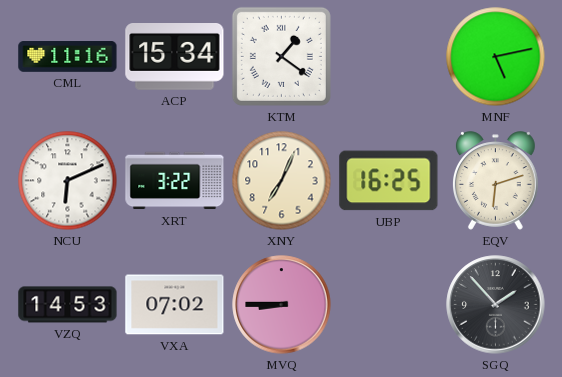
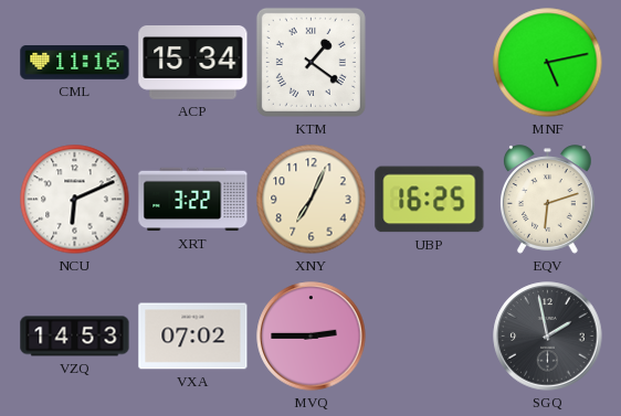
MVQ: 8:45 -> 2:45
SGQ: 1:53 -> 1:58
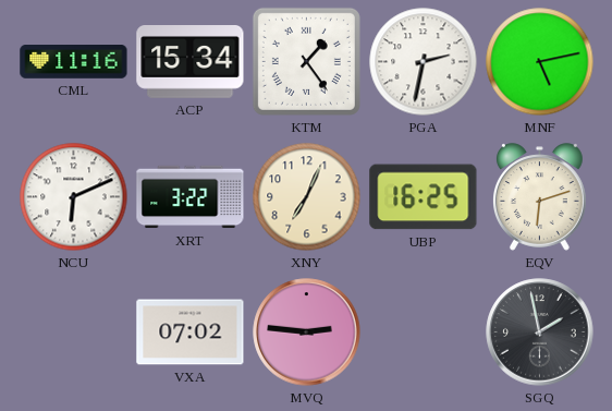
KTM: 1:21 -> 1:24
PGA: none -> 2:32
VZQ: 14:53 -> none
MVQ: 2:45 -> 2:46
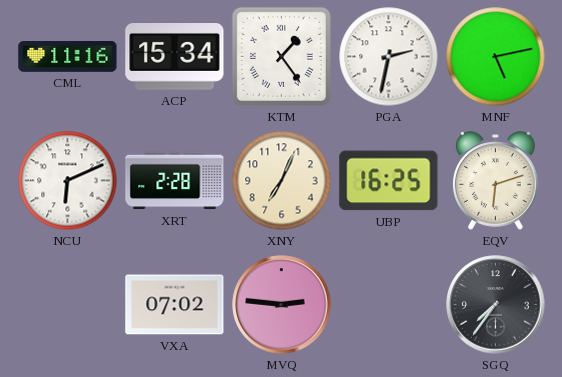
XRT: 3:22 -> 2:28
SGQ: 1:58 -> 7:36
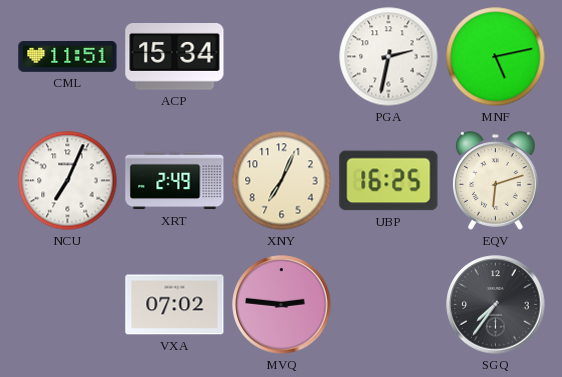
CML: 11:16 -> 11:51
KTM: 1:24 -> none
NCU: 6:11 -> 7:04
XRT: 2:28 -> 2:49
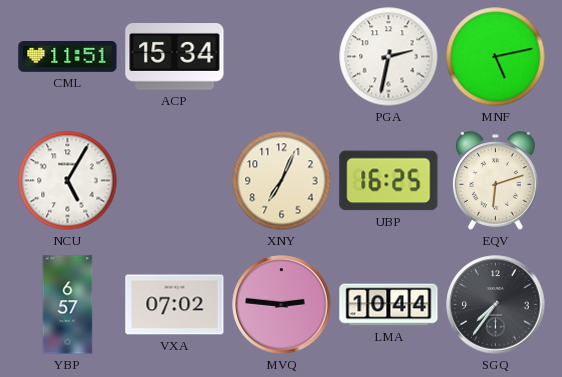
NCU: 7:04 -> 5:05
XRT: 2:49 -> none
YBP: none -> 6:57
LMA: none -> 10:44
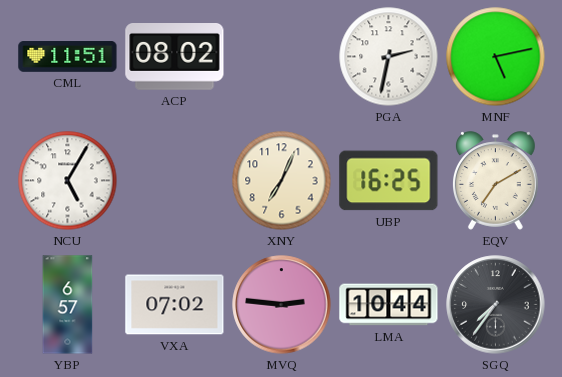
ACP: 15:34 -> 08:02
EQV: 6:12 -> 7:10
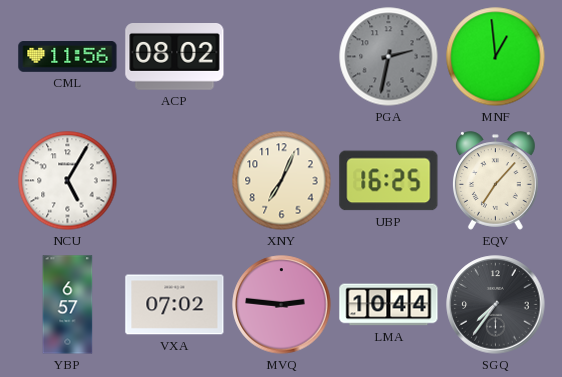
CML: 11:51 -> 11:56
PGA dial: white -> grey
MNF: 5:13 -> 12:59
EQV: 7:10 -> 7:07
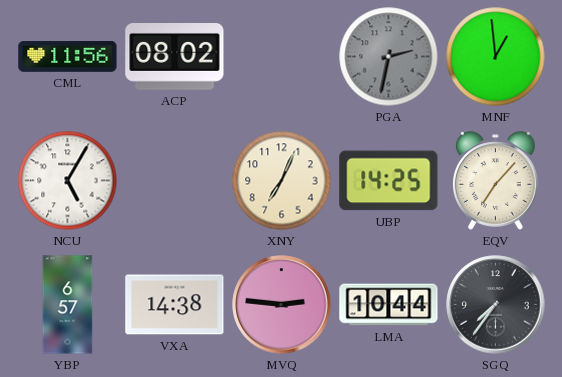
UBP: 16:25 -> 14:25
VXA: 07:02 -> 14:38
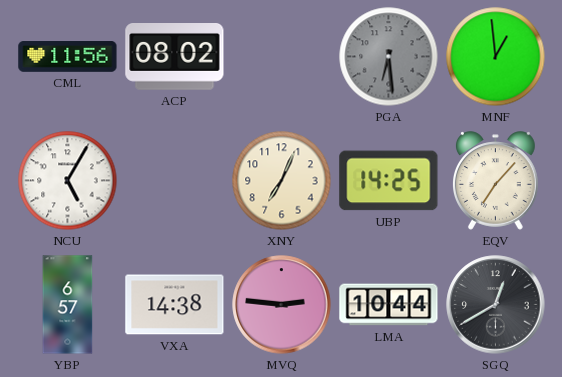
PGA: 2:32 -> 6:29
SGQ: 7:36 -> 12:40
